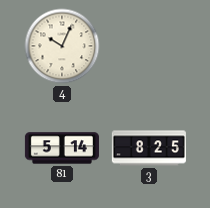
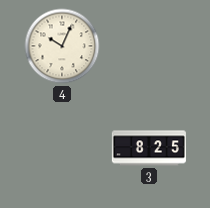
81: 5:14 -> none
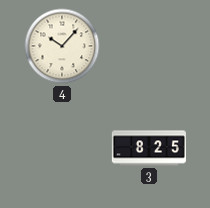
4: 10:04 -> 10:07
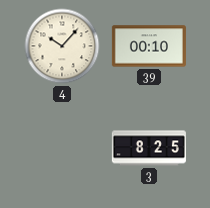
39: none -> 00:10
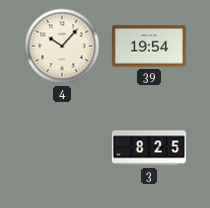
39: 00:10 -> 19:54
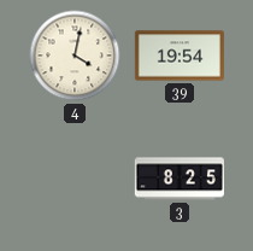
4: 10:07 -> 4:02
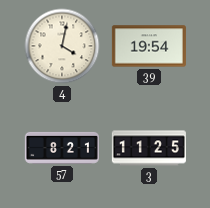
57: none -> 8:21
3: 8:25 -> 11:25
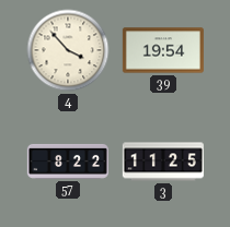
4: 4:02 -> 3:53
57: 8:21 -> 8:22
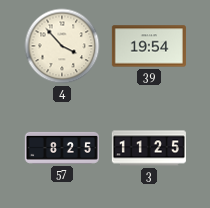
57: 8:22 -> 8:25
